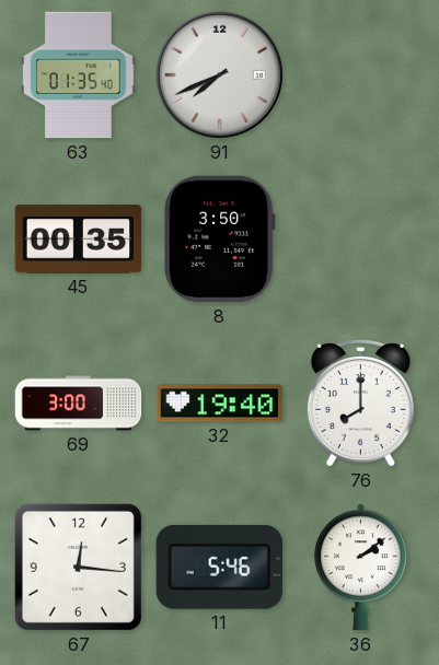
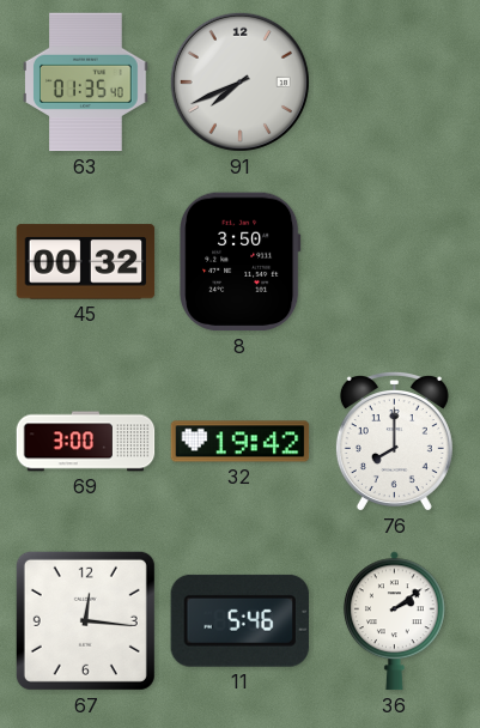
45: 00:35 -> 00:32
32: 19:40 -> 19:42
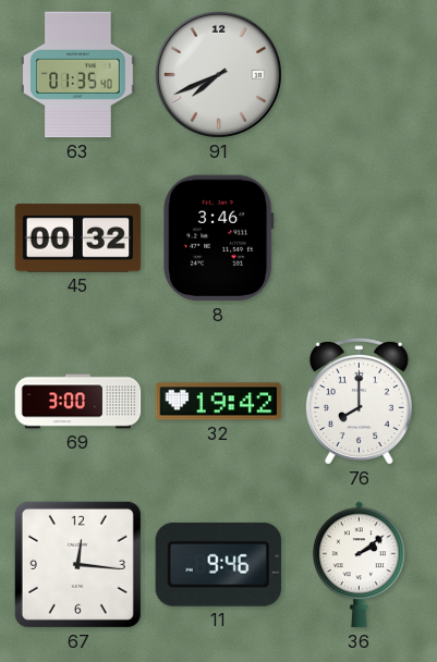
8: 3:50 -> 3:46
11: 5:46 -> 9:46
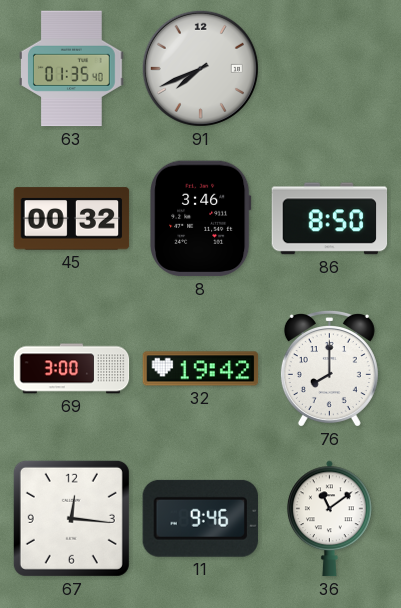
86: none -> 8:50
36: 2:09 -> 11:09
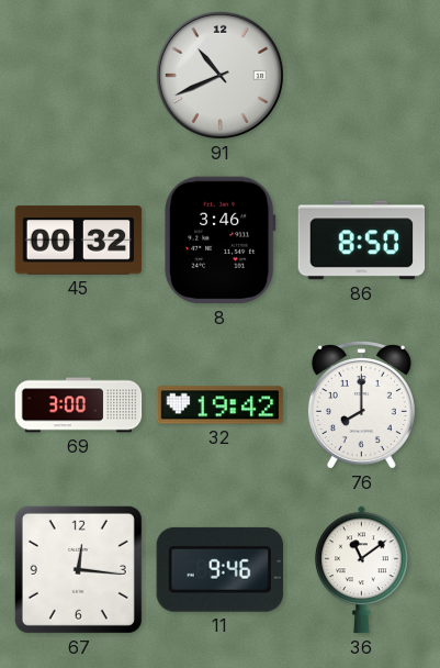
63: 01:35 -> none
91: 7:41 -> 10:41
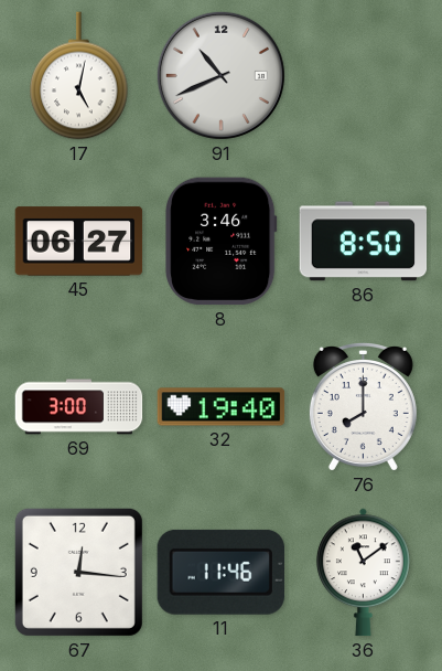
17: none -> 5:02
45: 00:32 -> 06:27
32: 19:42 -> 19:40
11: 9:46 -> 11:46
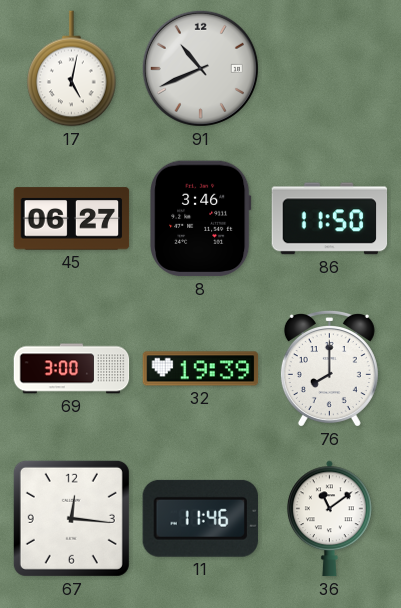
86: 8:50 -> 11:50
32: 19:40 -> 19:39
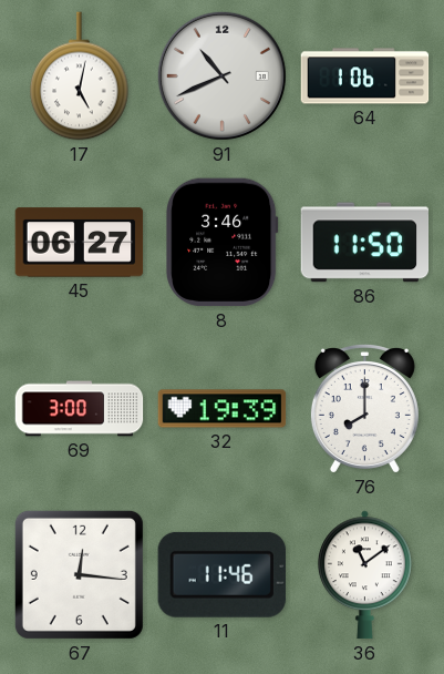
64: none -> 1:06
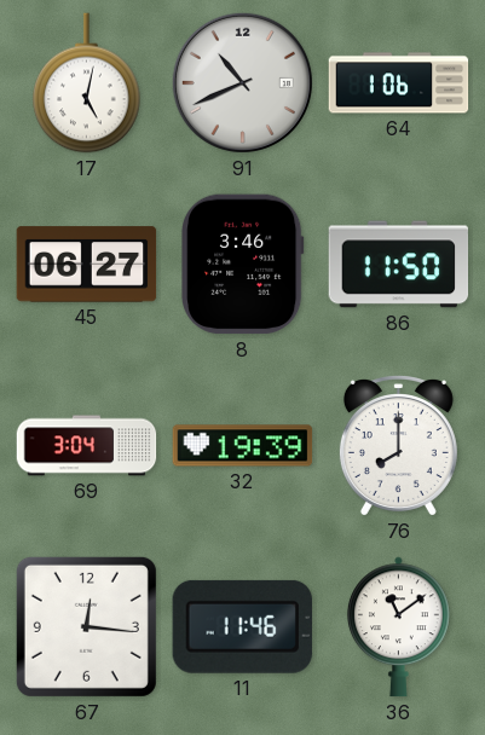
69: 3:00 -> 3:04
